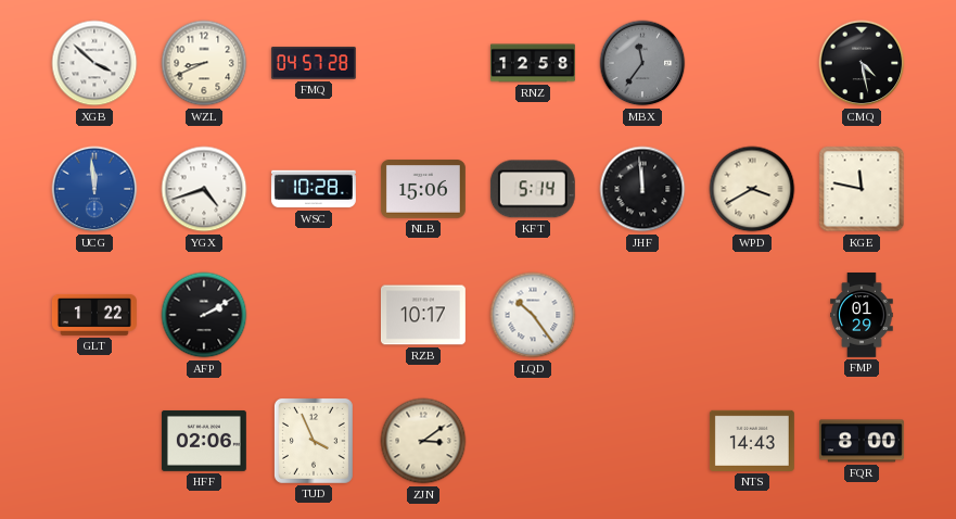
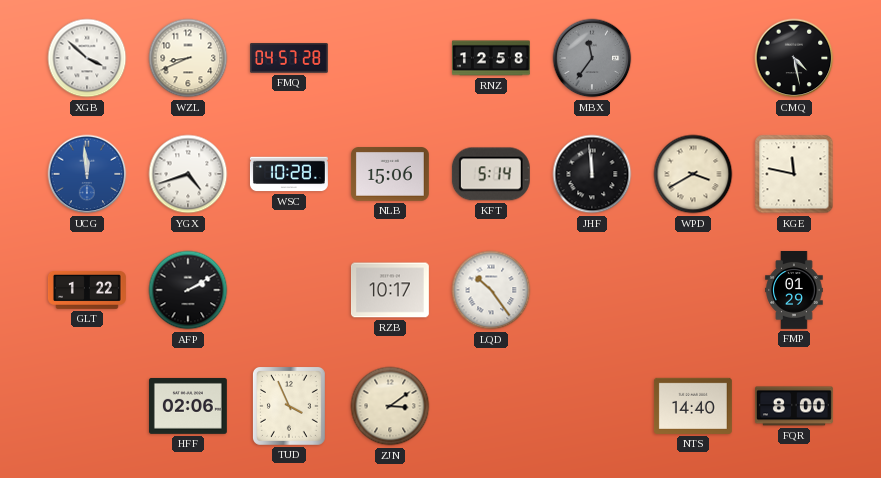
NTS: 14:43 -> 14:40
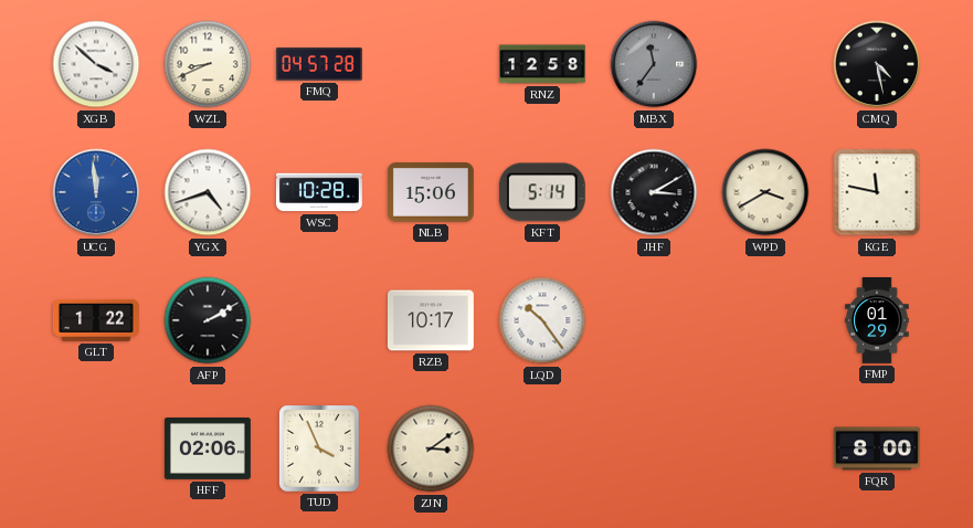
JHF: 11:59 -> 3:10
NTS: 14:40 -> none
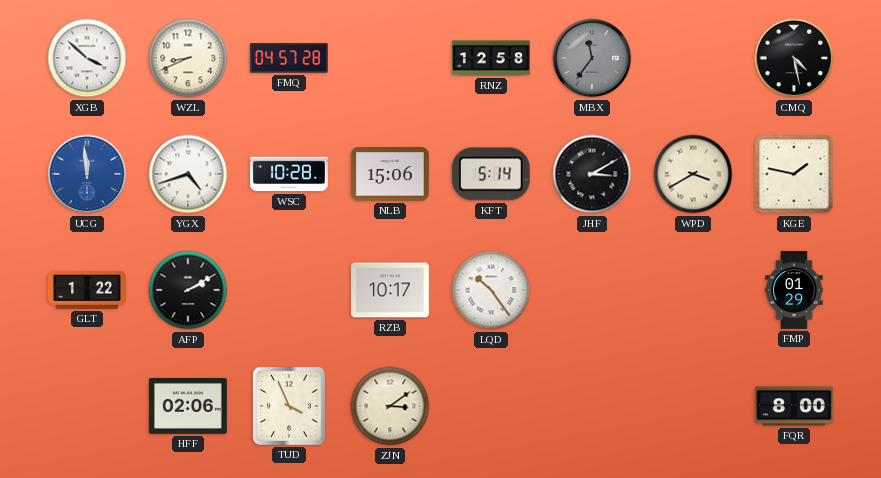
KGE: 11:47 -> 1:47
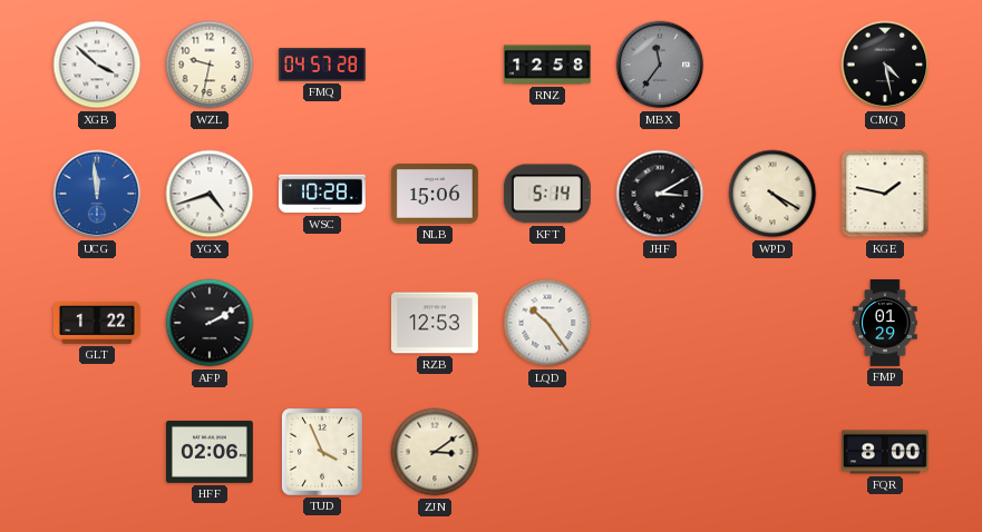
WZL: 8:41 -> 9:32
WPD: 3:40 -> 4:20
RZB: 10:17 -> 12:53
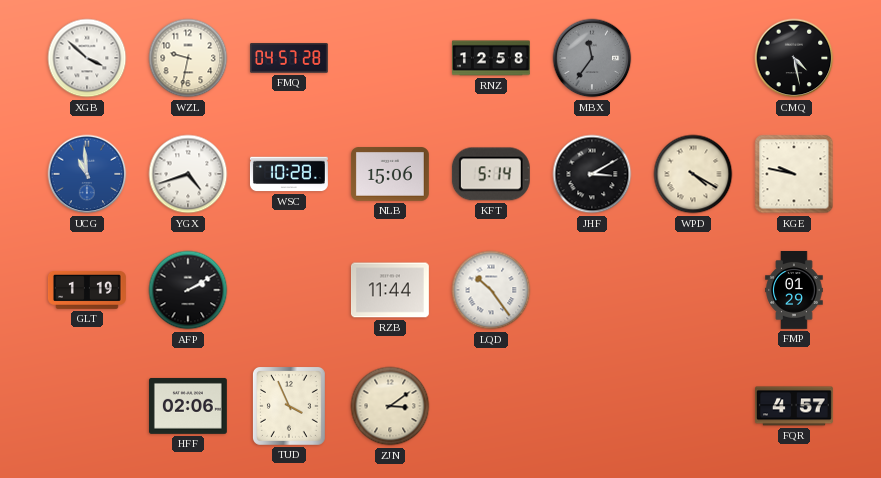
UCG: 11:59 -> 10:59
KGE: 1:47 -> 9:47
GLT: 1:22 -> 1:19
RZB: 12:53 -> 11:44
FQR: 8:00 -> 4:57
